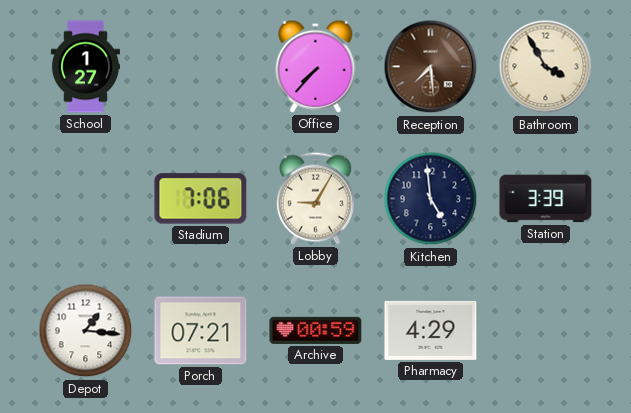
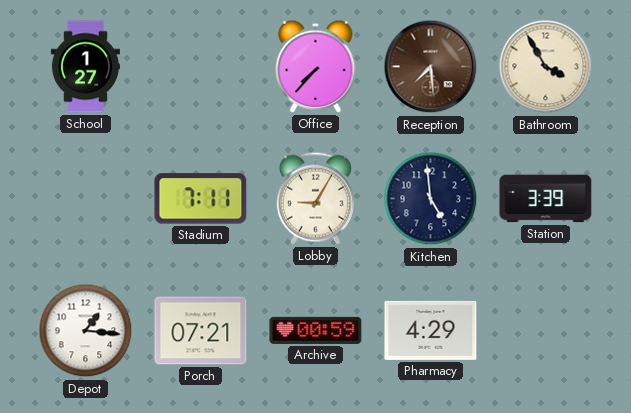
Stadium: 7:06 -> 7:11
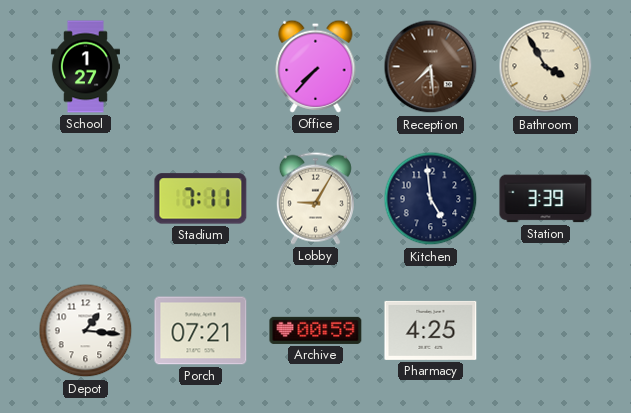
Pharmacy: 4:29 -> 4:25
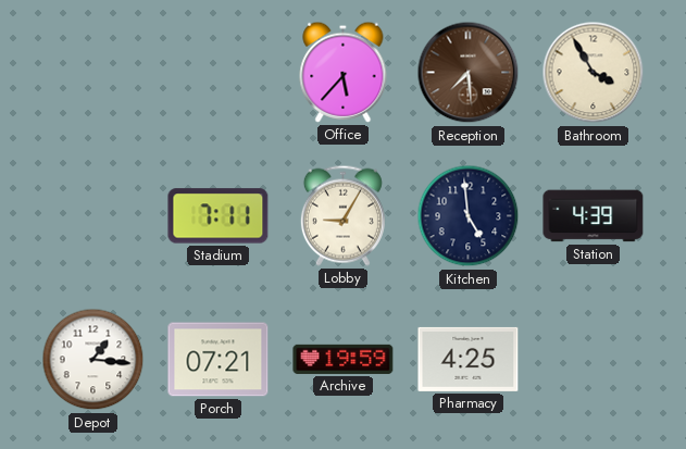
School: 1:27 -> none
Office: 7:37 -> 5:37
Station: 3:39 -> 4:39
Archive: 00:59 -> 19:59
